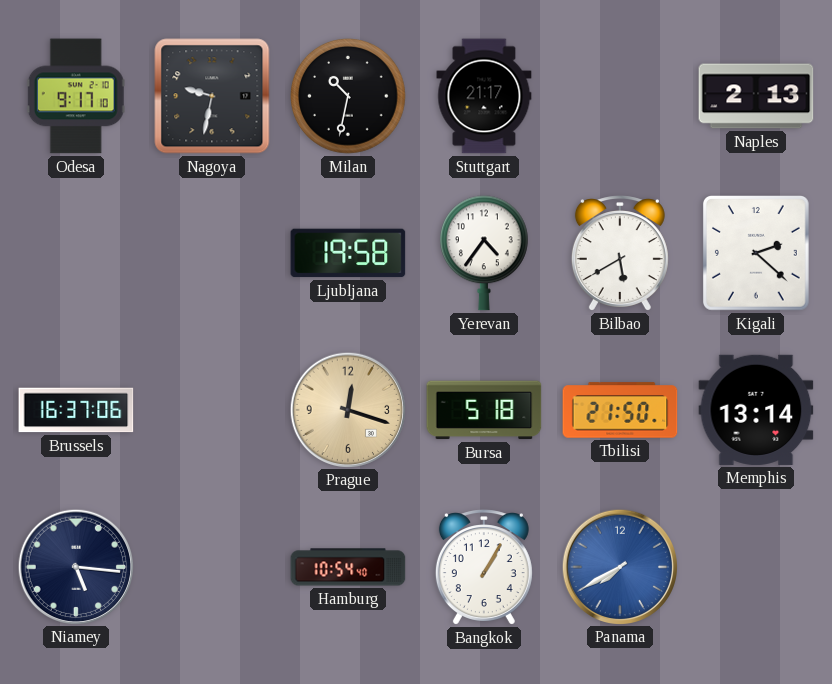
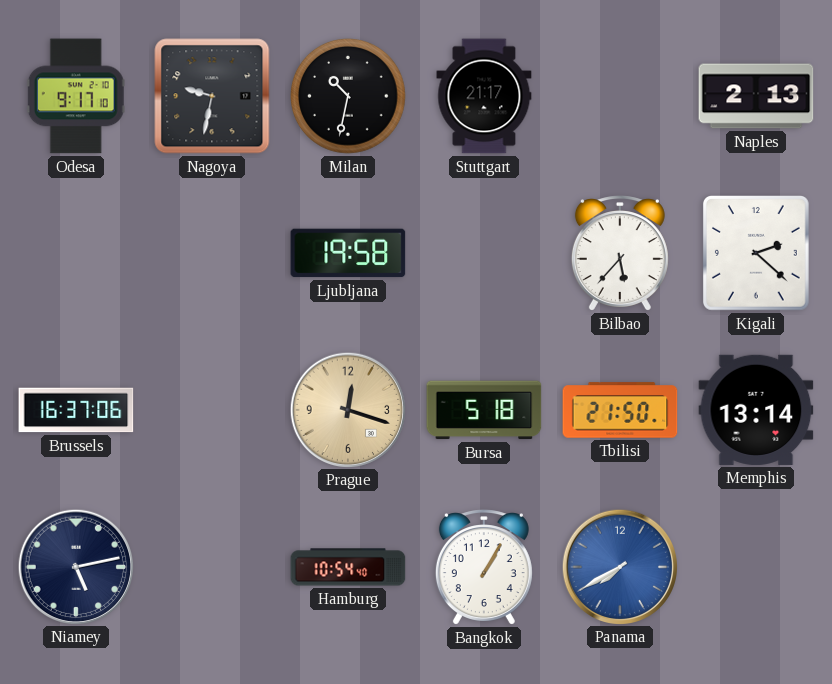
Yerevan: 4:36 -> none
Bilbao: 5:40 -> 5:37
Niamey: 5:16 -> 5:13
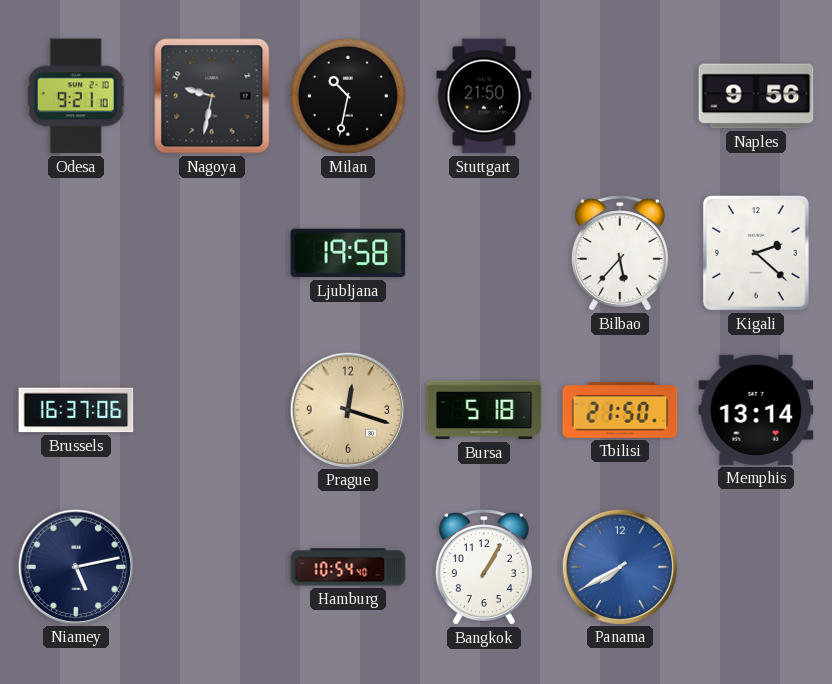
Odesa: 9:17 -> 9:21
Stuttgart: 21:17 -> 21:50
Naples: 2:13 -> 9:56
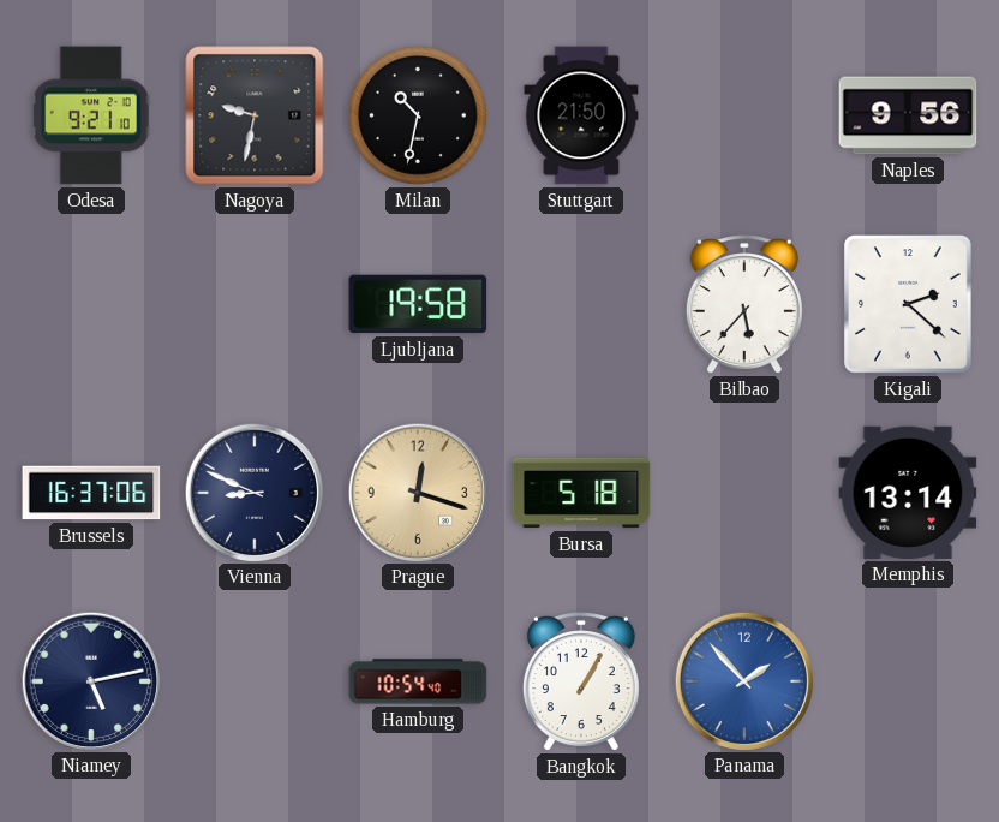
Vienna: none -> 8:49
Tbilisi: 21:50 -> none
Panama: 7:40 -> 1:53
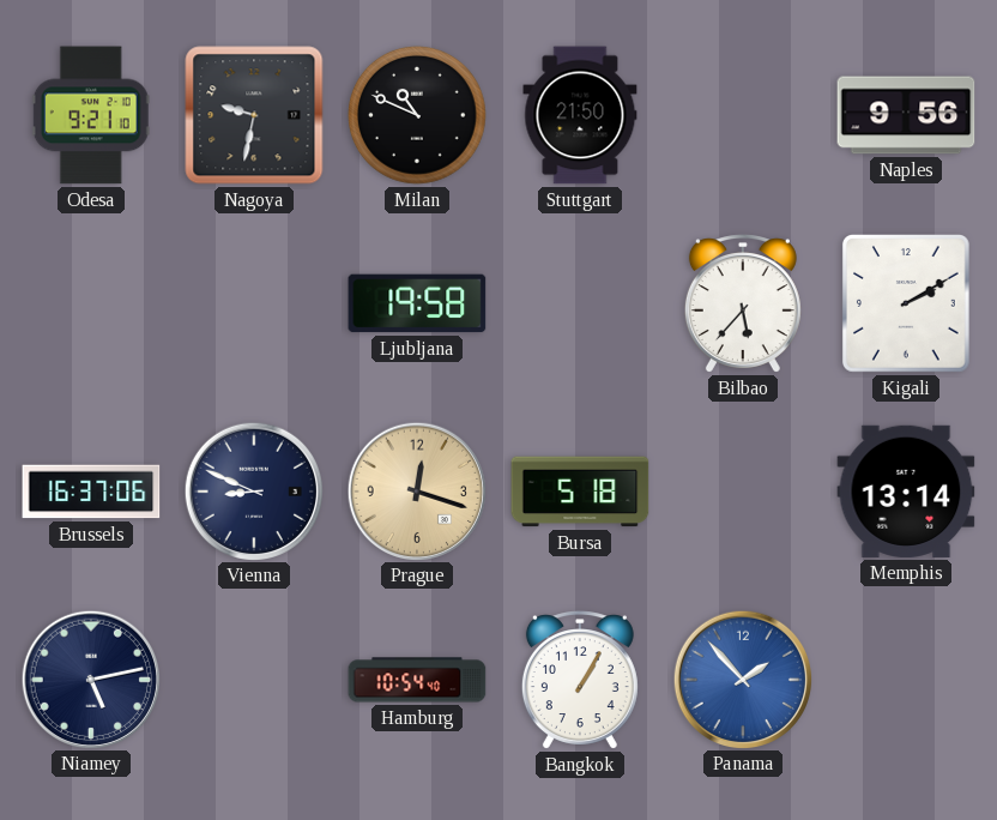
Milan: 10:32 -> 10:49
Kigali: 2:22 -> 2:10
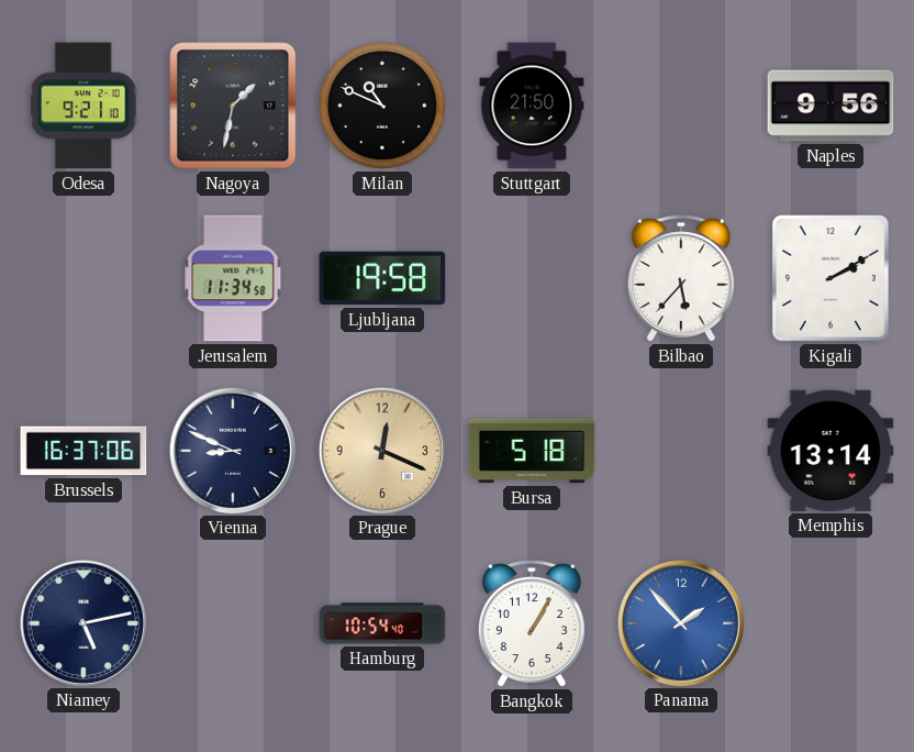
Nagoya: 9:32 -> 1:32
Jerusalem: none -> 11:34
Prague: 12:18 -> 12:19
